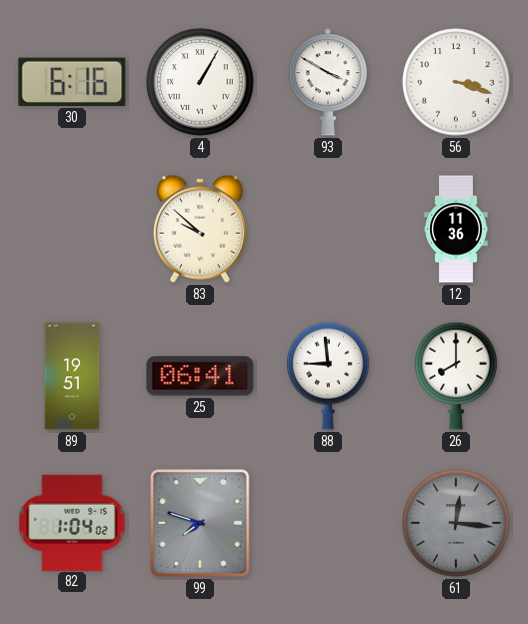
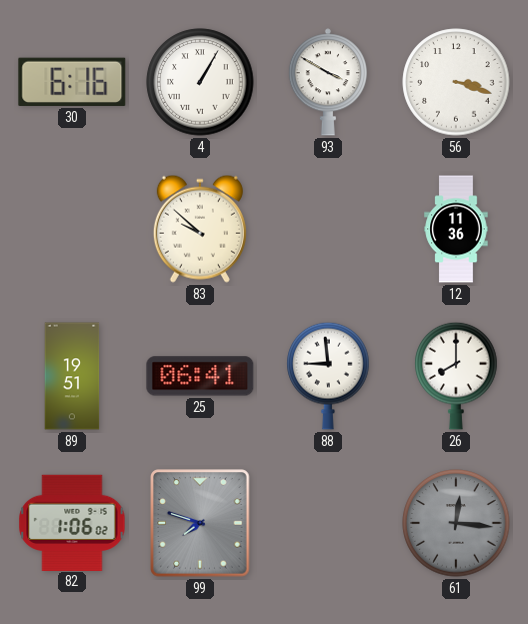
82: 1:04 -> 1:06
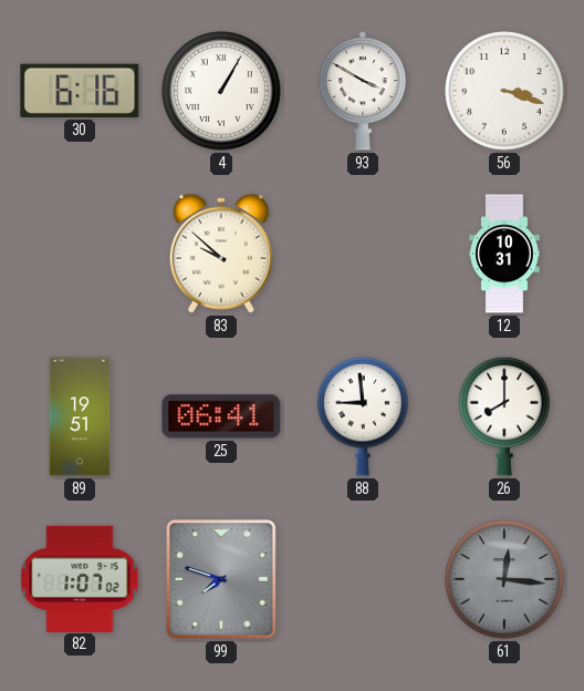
12: 11:36 -> 10:31
82: 1:06 -> 1:07
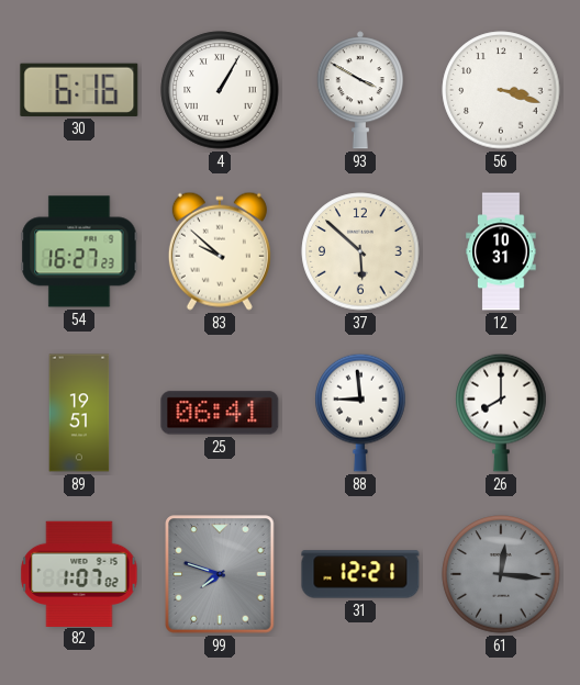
54: none -> 16:27
37: none -> 5:52
31: none -> 12:21
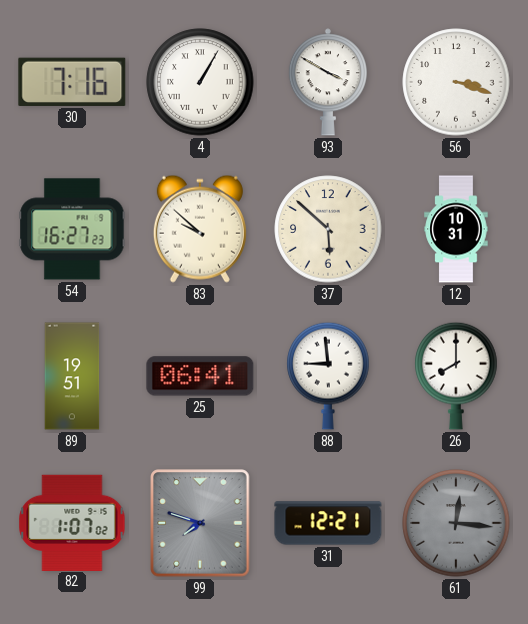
30: 6:16 -> 7:16
